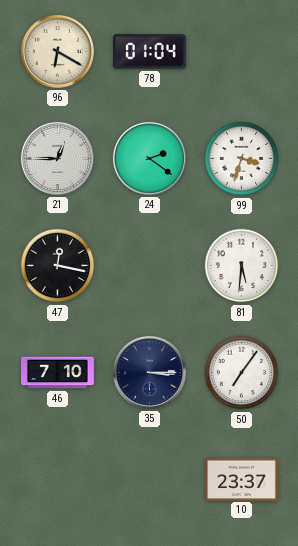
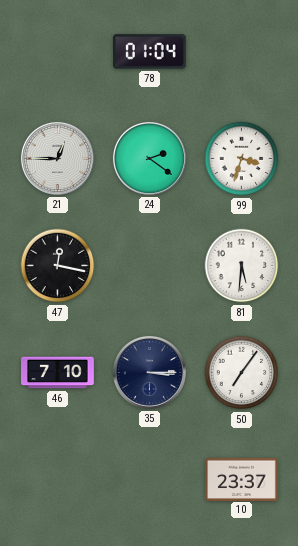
96: 6:20 -> none
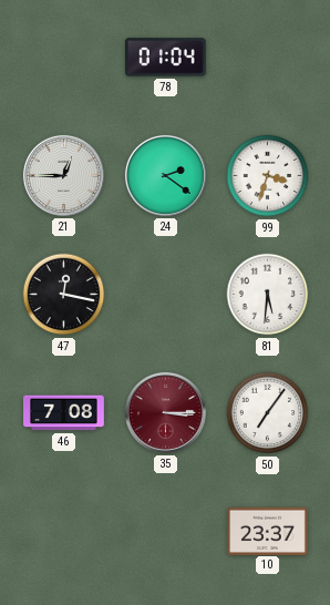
46: 7:10 -> 7:08
35 dial: navy -> burgundy
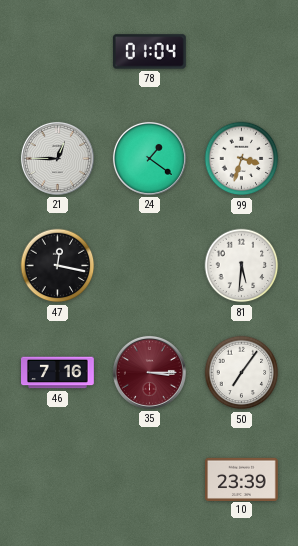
24: 2:21 -> 1:21
46: 7:08 -> 7:16
10: 23:37 -> 23:39
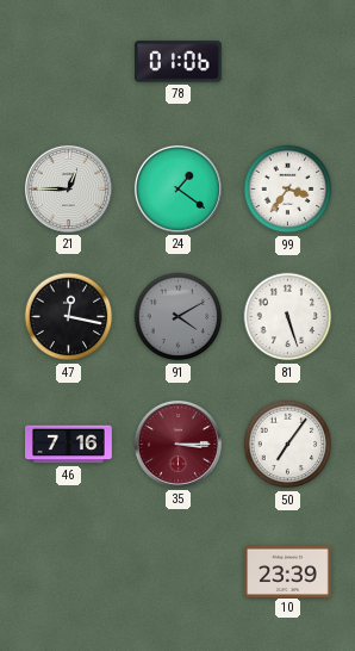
78: 01:04 -> 01:06
99: 3:33 -> 3:36
91: none -> 4:10
81: 5:31 -> 5:27
